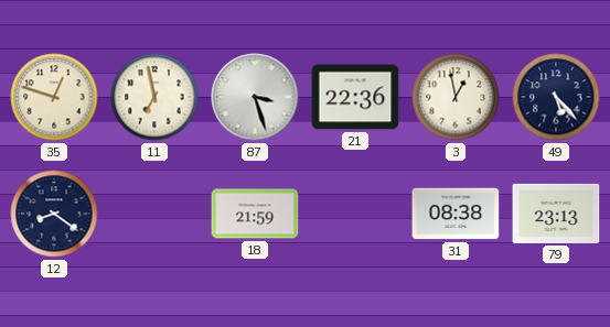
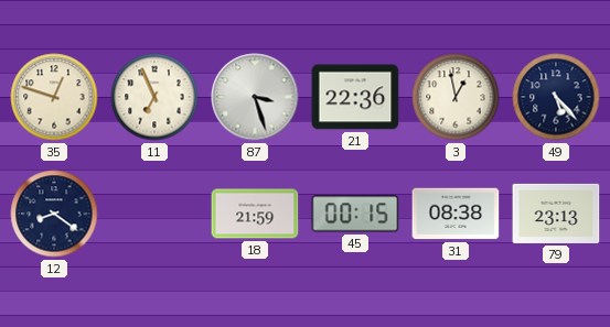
11: 6:58 -> 6:56
45: none -> 00:15
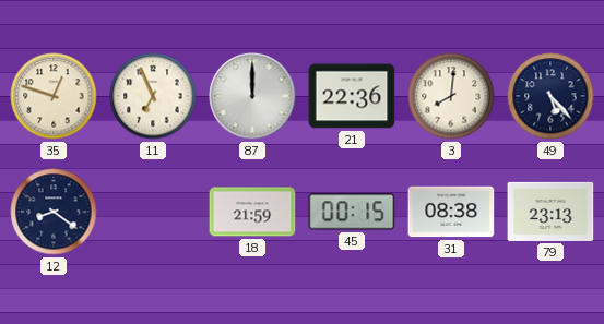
87: 3:27 -> 12:00
3: 12:58 -> 8:01
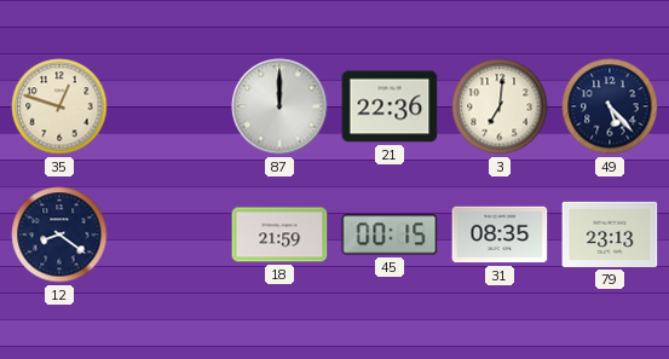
11: 6:56 -> none
3: 8:01 -> 7:01
31: 08:38 -> 08:35
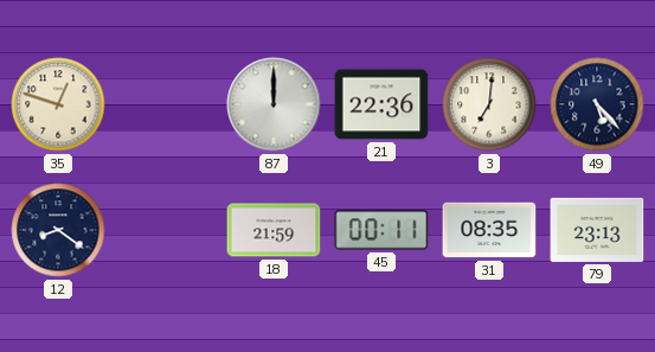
45: 00:15 -> 00:11
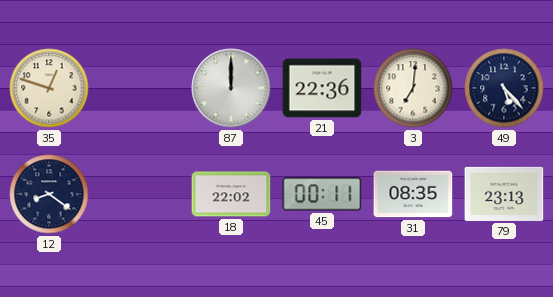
18: 21:59 -> 22:02
